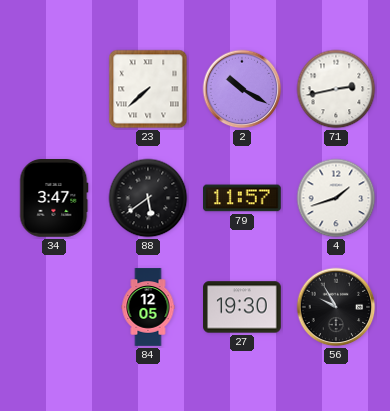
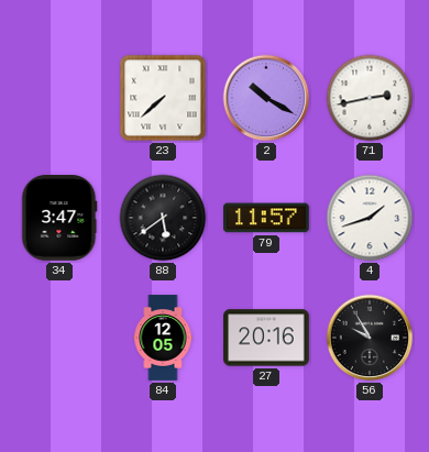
27: 19:30 -> 20:16
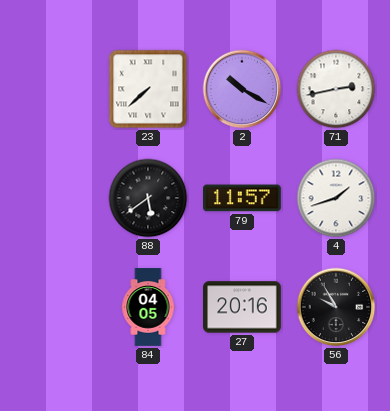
34: 3:47 -> none
84: 12:05 -> 04:05
